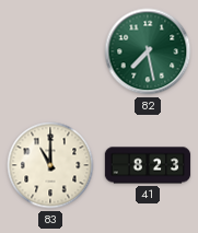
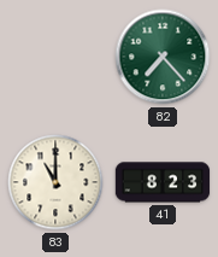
82: 7:28 -> 7:23
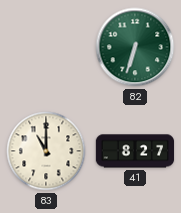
82: 7:23 -> 6:33
41: 8:23 -> 8:27
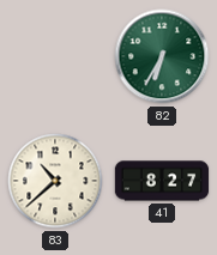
82: 6:33 -> 6:35
83: 11:00 -> 10:38
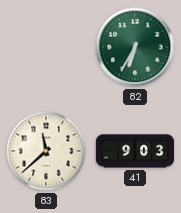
83: 10:38 -> 11:38
41: 8:27 -> 9:03
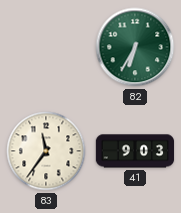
83: 11:38 -> 11:36
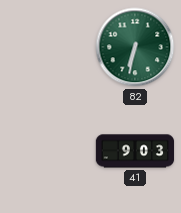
82: 6:35 -> 6:32
83: 11:36 -> none
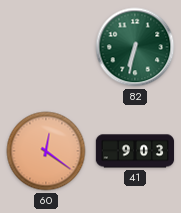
60: none -> 12:21
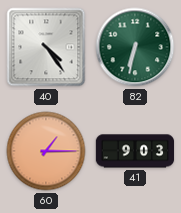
40: none -> 4:24
60: 12:21 -> 1:15
